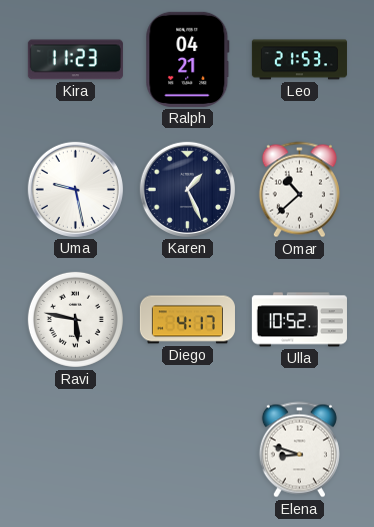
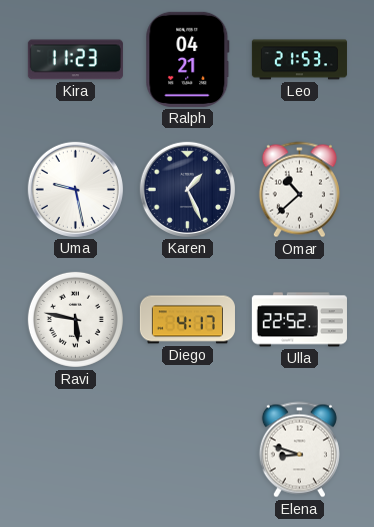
Ulla: 10:52 -> 22:52
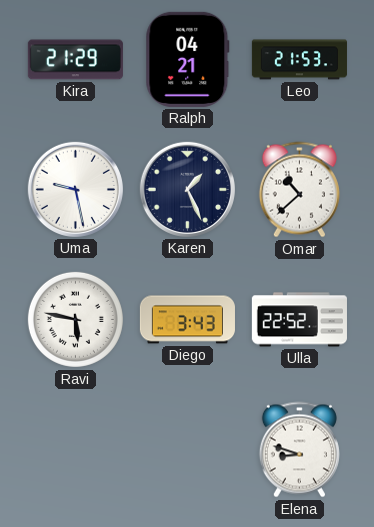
Kira: 11:23 -> 21:29
Diego: 4:17 -> 3:43
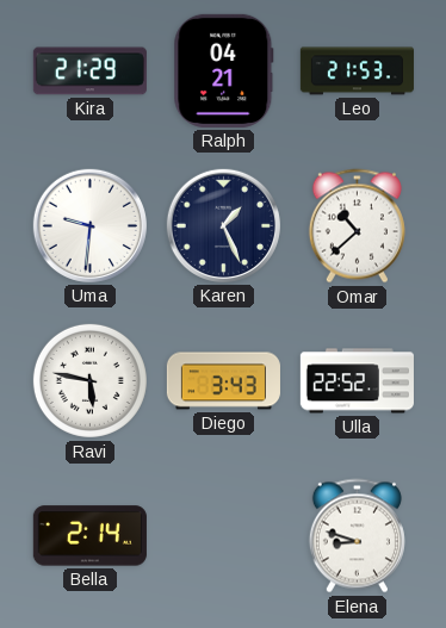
Uma: 9:28 -> 9:31
Bella: none -> 2:14
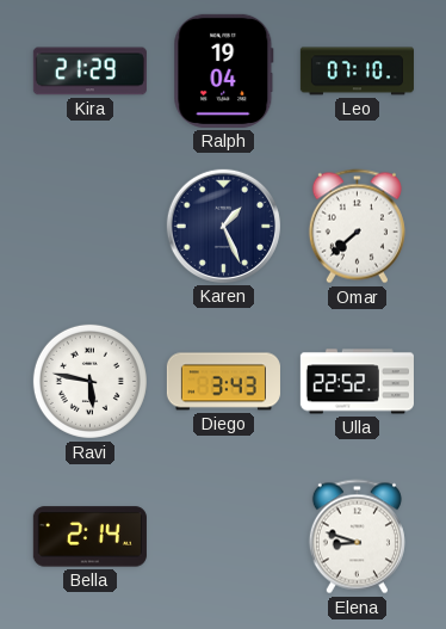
Ralph: 04:21 -> 19:04
Leo: 21:53 -> 07:10
Uma: 9:31 -> none
Omar: 10:38 -> 7:38
